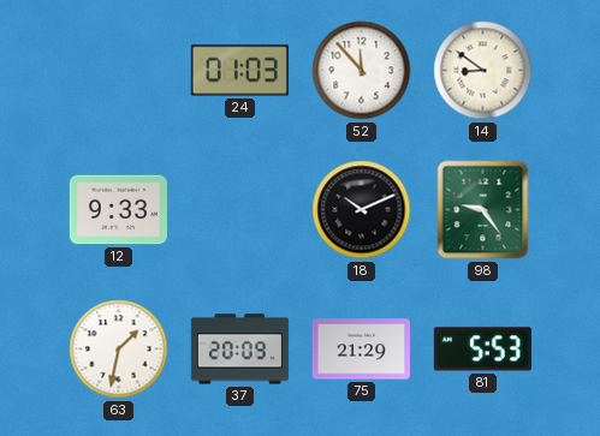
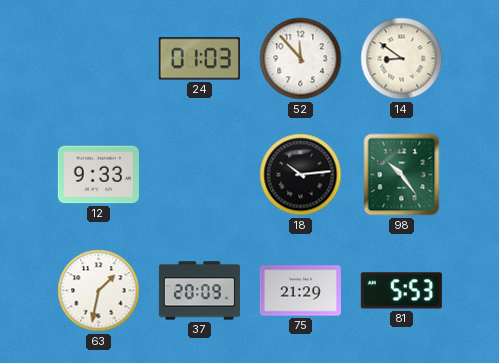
18: 10:11 -> 10:14
98: 9:24 -> 10:24
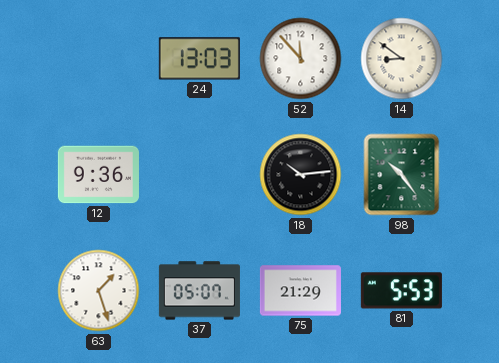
24: 01:03 -> 13:03
12: 9:33 -> 9:36
63: 1:32 -> 1:27
37: 20:09 -> 05:07
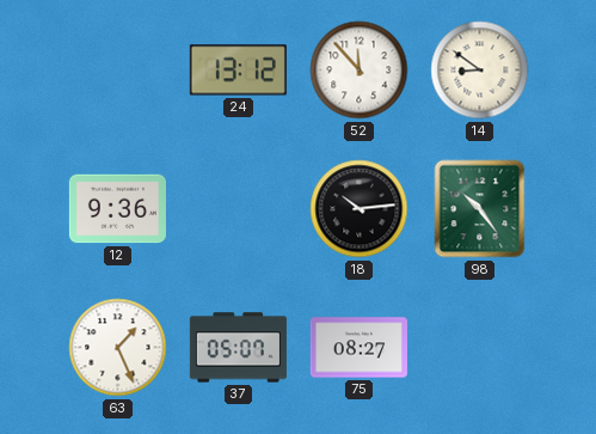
24: 13:03 -> 13:12
63: 1:27 -> 1:26
75: 21:29 -> 08:27
81: 5:53 -> none
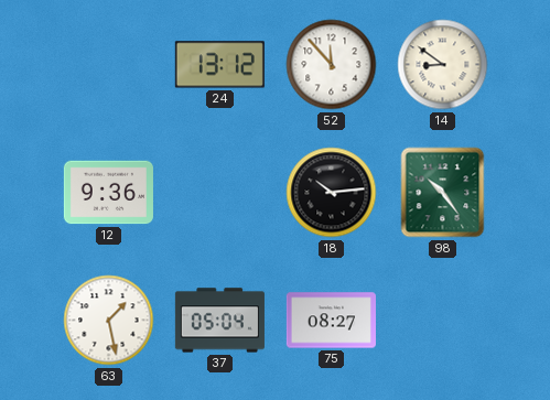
63: 1:26 -> 1:28
37: 05:07 -> 05:04
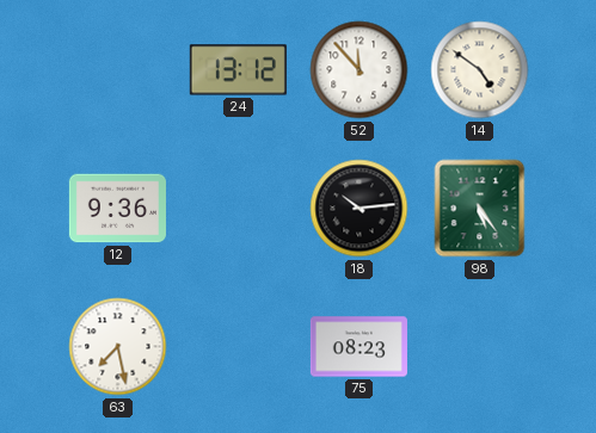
14: 8:51 -> 4:51
98: 10:24 -> 5:24
63: 1:28 -> 7:28
37: 05:04 -> none
75: 08:27 -> 08:23
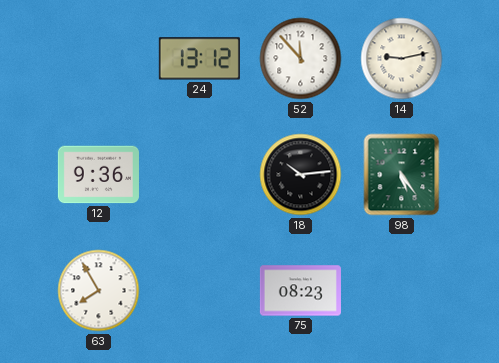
14: 4:51 -> 9:13
63: 7:28 -> 7:55
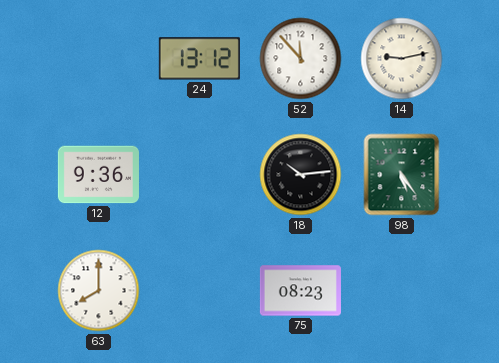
63: 7:55 -> 8:00
